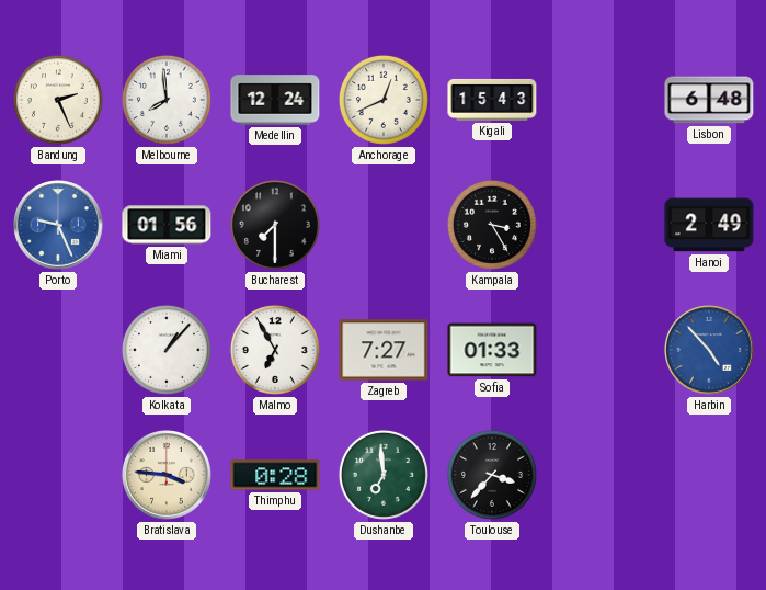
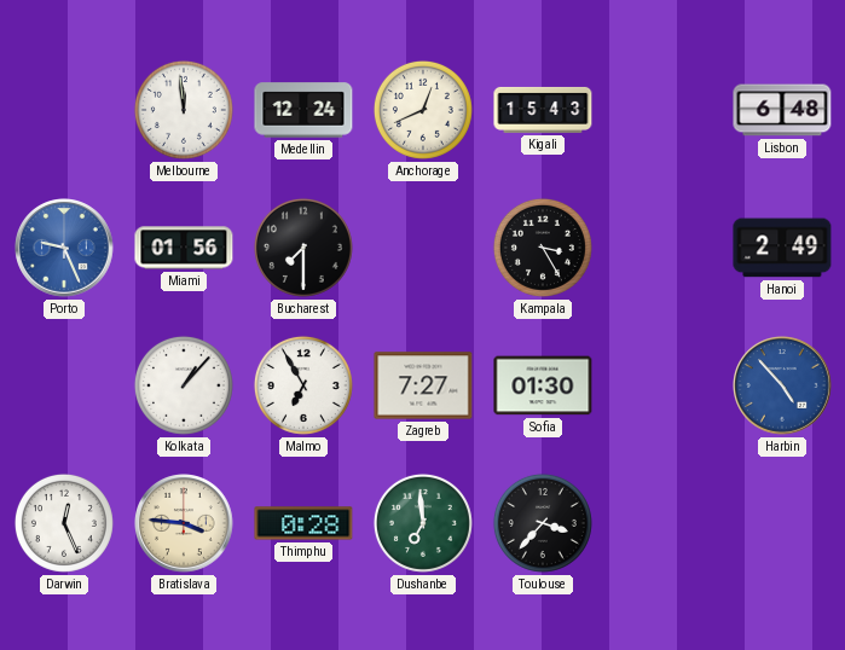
Bandung: 2:26 -> none
Melbourne: 7:59 -> 11:59
Sofia: 01:33 -> 01:30
Darwin: none -> 12:26
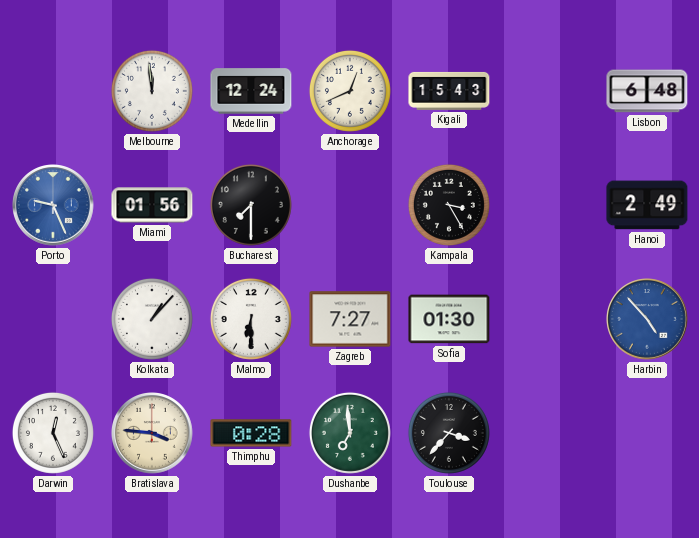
Malmo: 6:55 -> 6:30
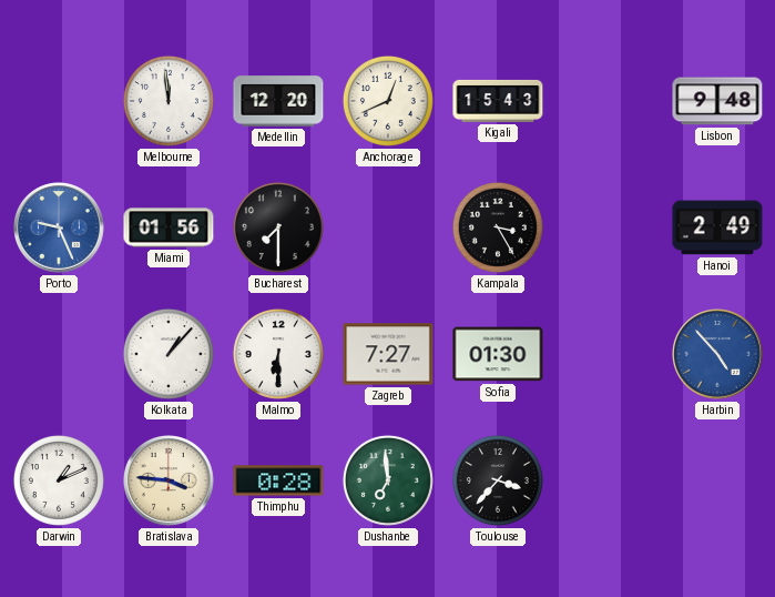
Medellin: 12:24 -> 12:20
Lisbon: 6:48 -> 9:48
Darwin: 12:26 -> 1:11
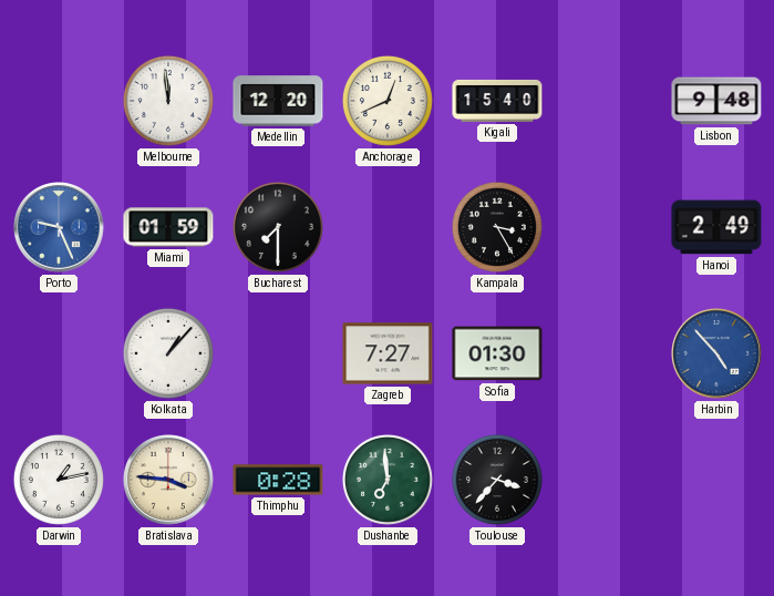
Kigali: 15:43 -> 15:40
Miami: 01:56 -> 01:59
Malmo: 6:30 -> none
Darwin: 1:11 -> 1:13
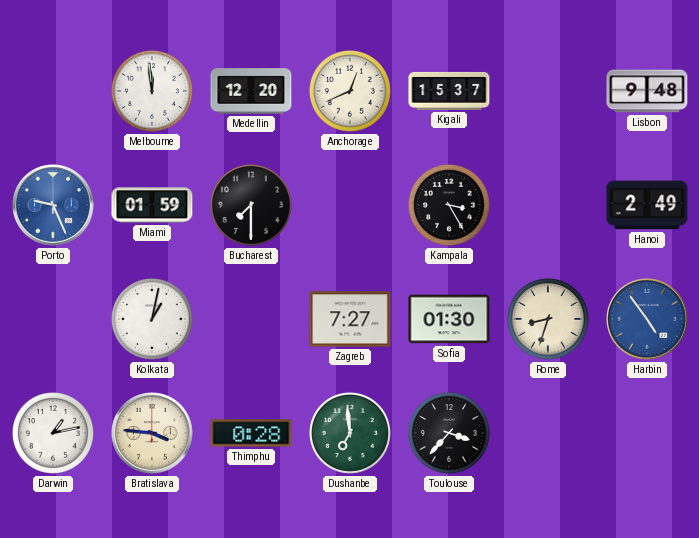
Kigali: 15:40 -> 15:37
Kolkata: 1:07 -> 1:02
Rome: none -> 8:33
Harbin: 4:53 -> 4:54
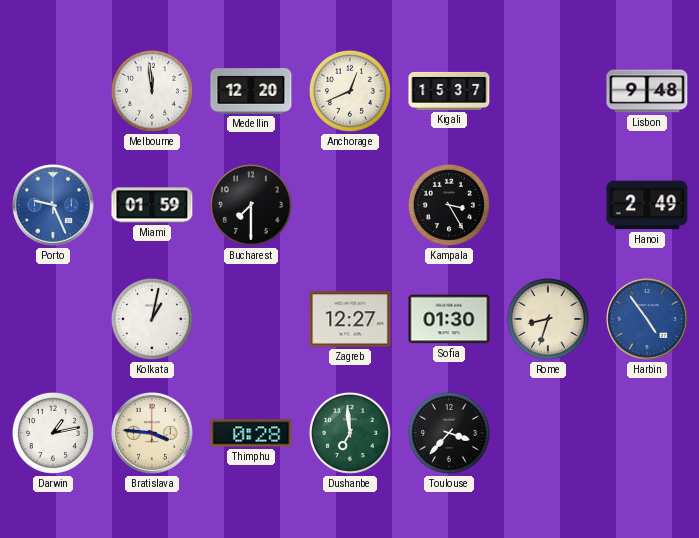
Zagreb: 7:27 -> 12:27
